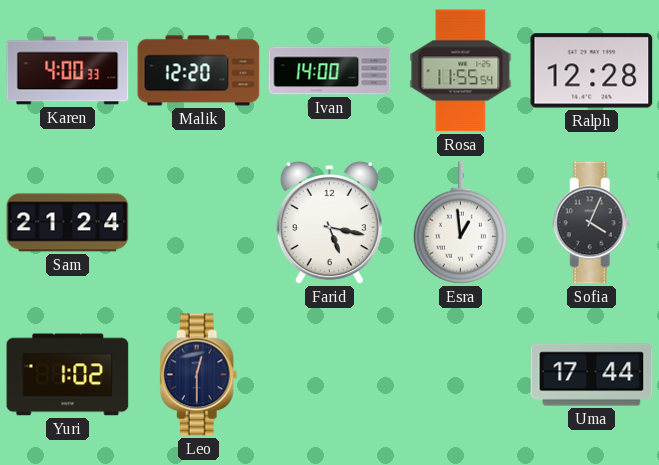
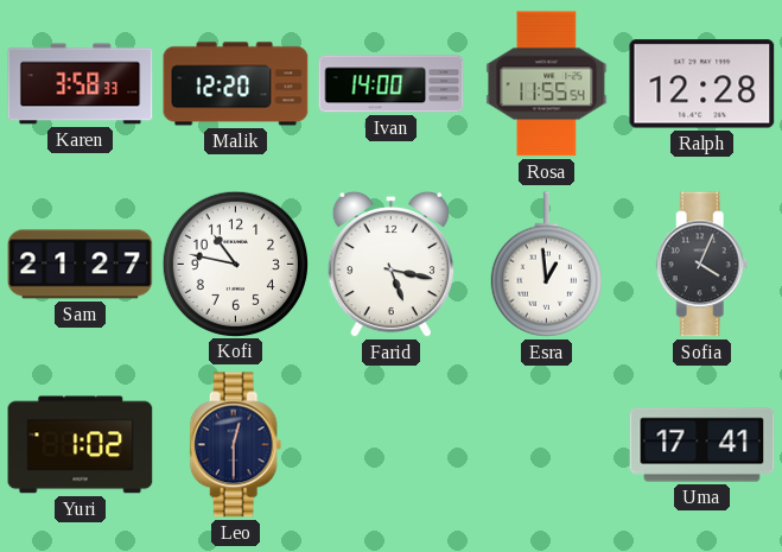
Karen: 4:00 -> 3:58
Sam: 21:24 -> 21:27
Kofi: none -> 10:47
Uma: 17:44 -> 17:41
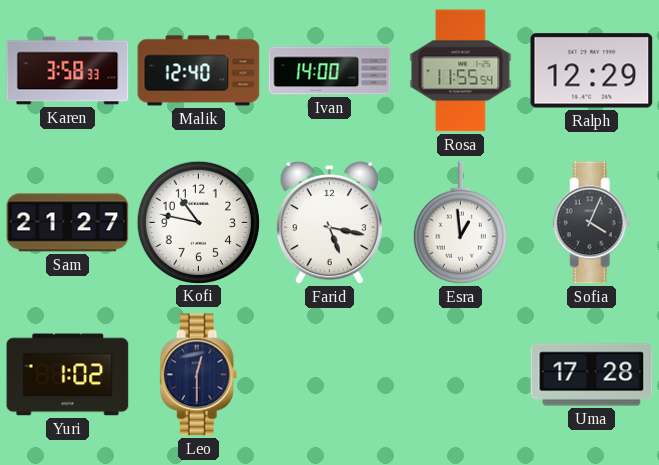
Malik: 12:20 -> 12:40
Ralph: 12:28 -> 12:29
Uma: 17:41 -> 17:28
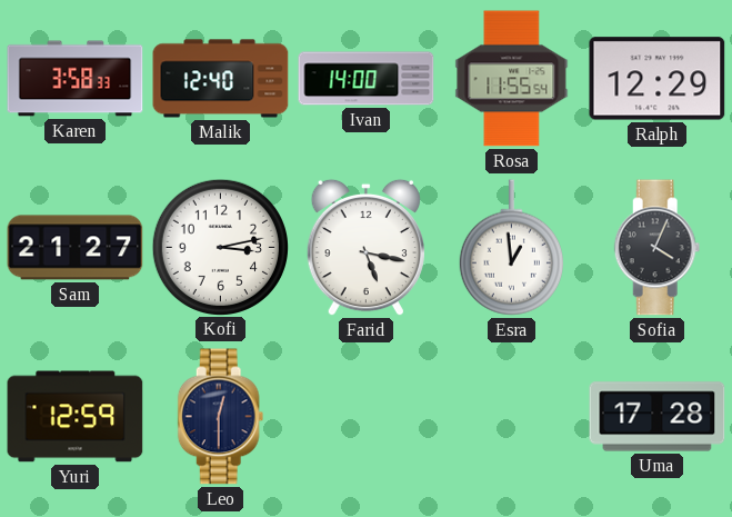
Kofi: 10:47 -> 3:13
Yuri: 1:02 -> 12:59
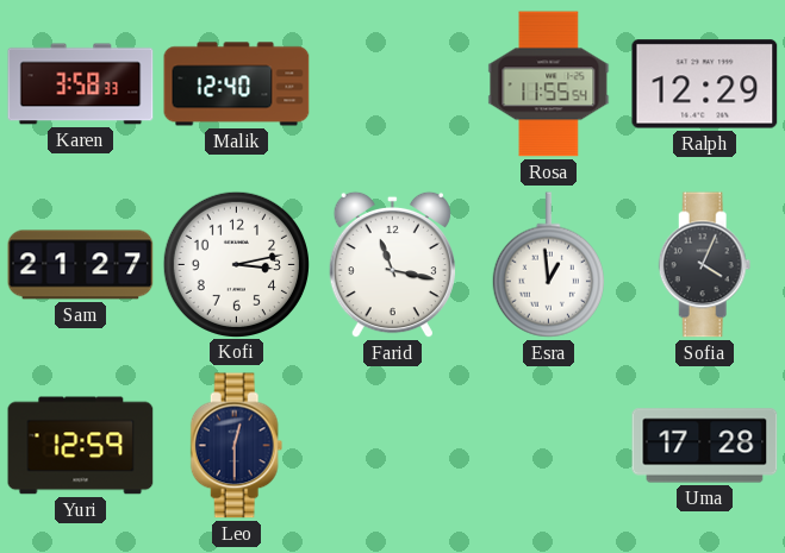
Ivan: 14:00 -> none
Farid: 5:17 -> 11:17
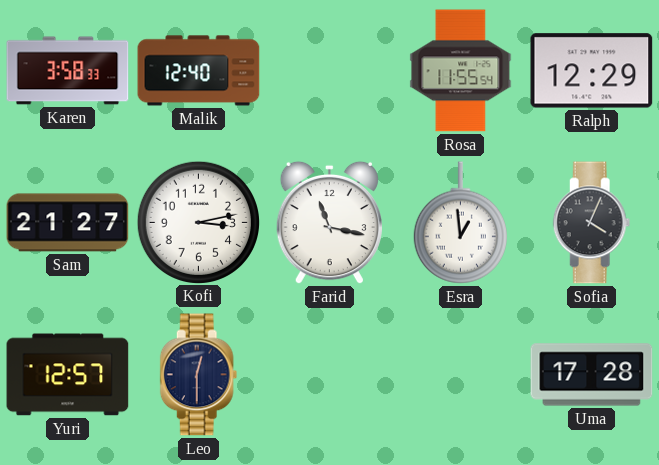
Yuri: 12:59 -> 12:57
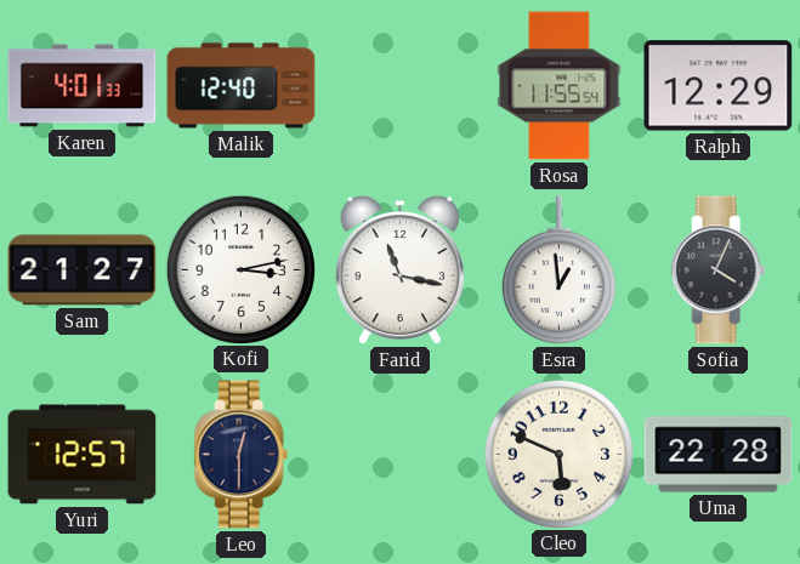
Karen: 3:58 -> 4:01
Cleo: none -> 5:49
Uma: 17:28 -> 22:28
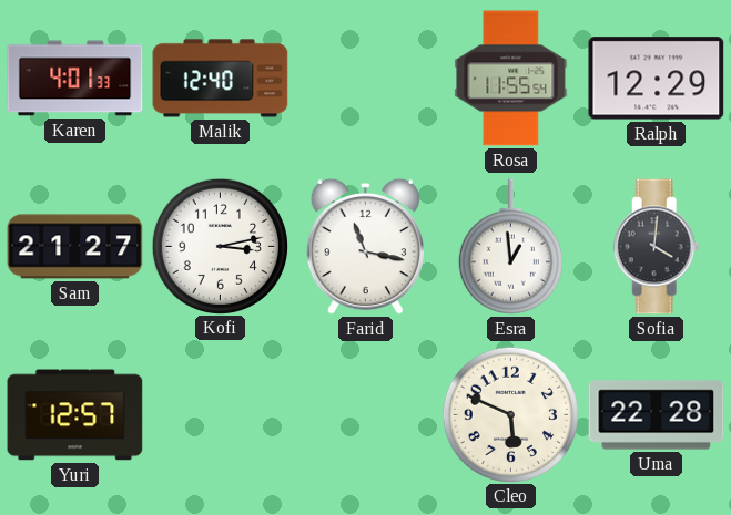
Sofia: 4:04 -> 4:01
Leo: 12:30 -> none
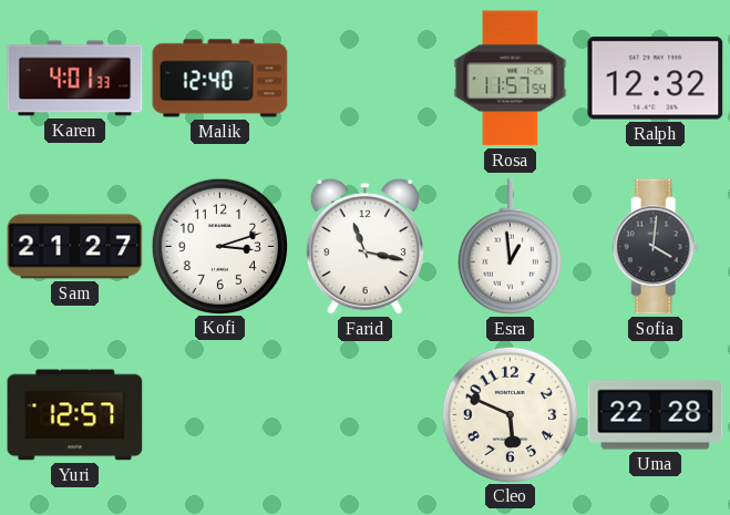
Rosa: 11:55 -> 11:57
Ralph: 12:29 -> 12:32
Kofi: 3:13 -> 3:12
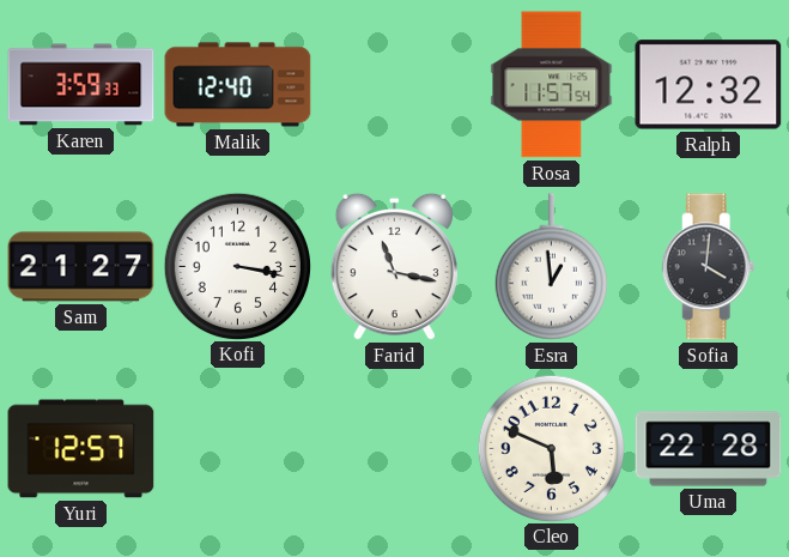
Karen: 4:01 -> 3:59
Kofi: 3:12 -> 3:17
